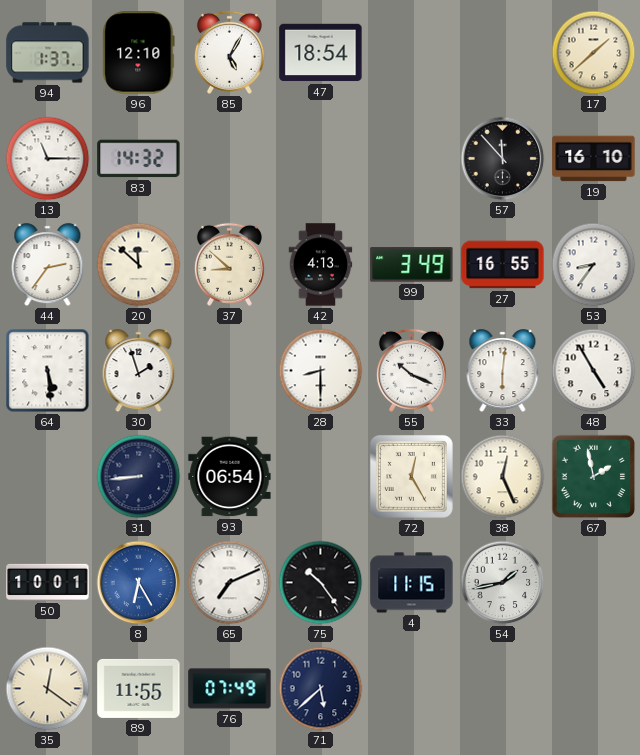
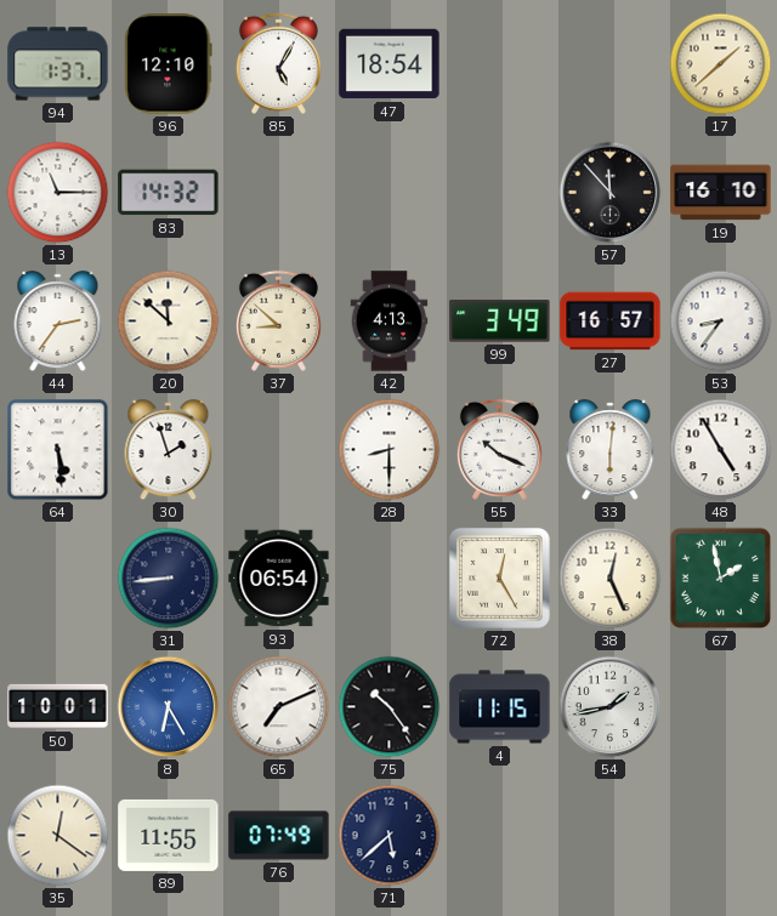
27: 16:55 -> 16:57
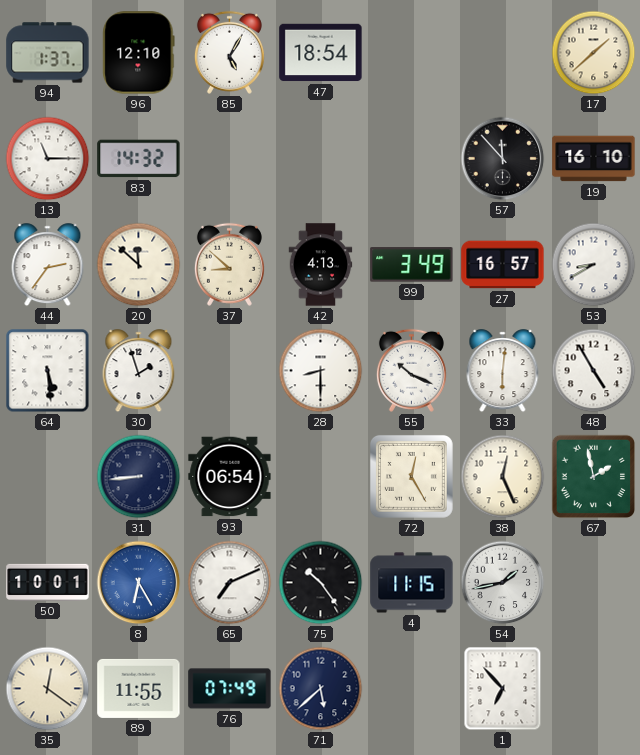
53: 8:36 -> 8:40
1: none -> 6:53
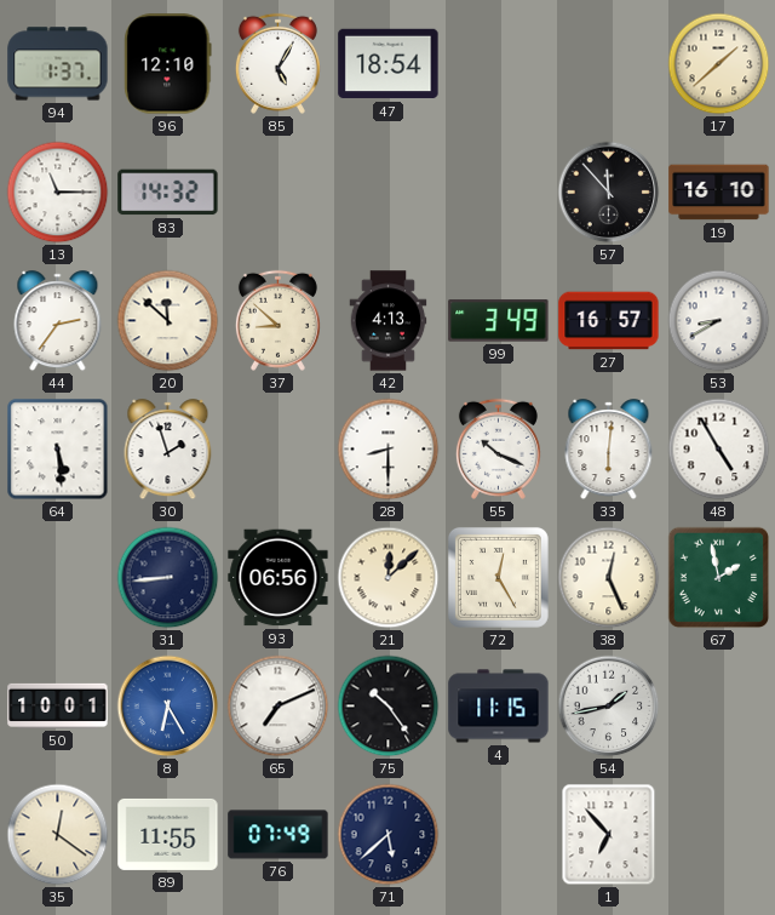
93: 06:54 -> 06:56
21: none -> 12:08
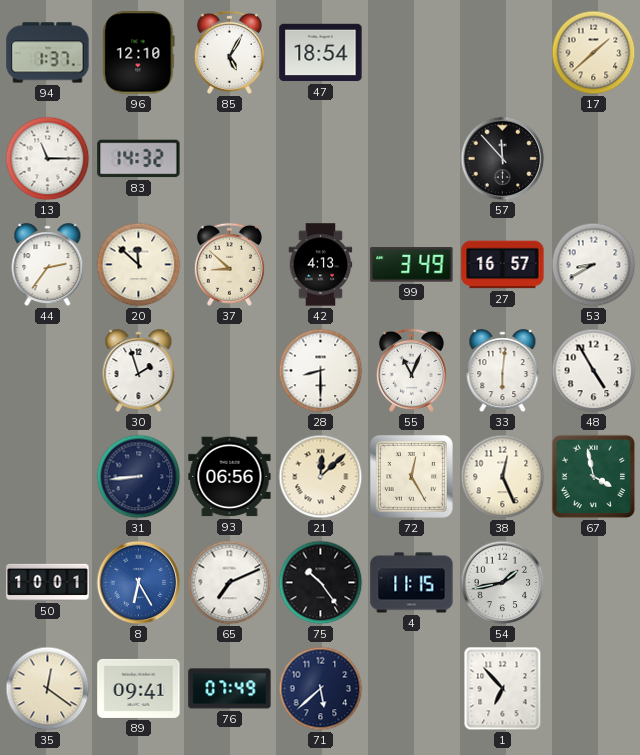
19: 16:10 -> none
64: 5:29 -> none
55: 10:19 -> 11:04
67: 1:58 -> 3:58
89: 11:55 -> 09:41
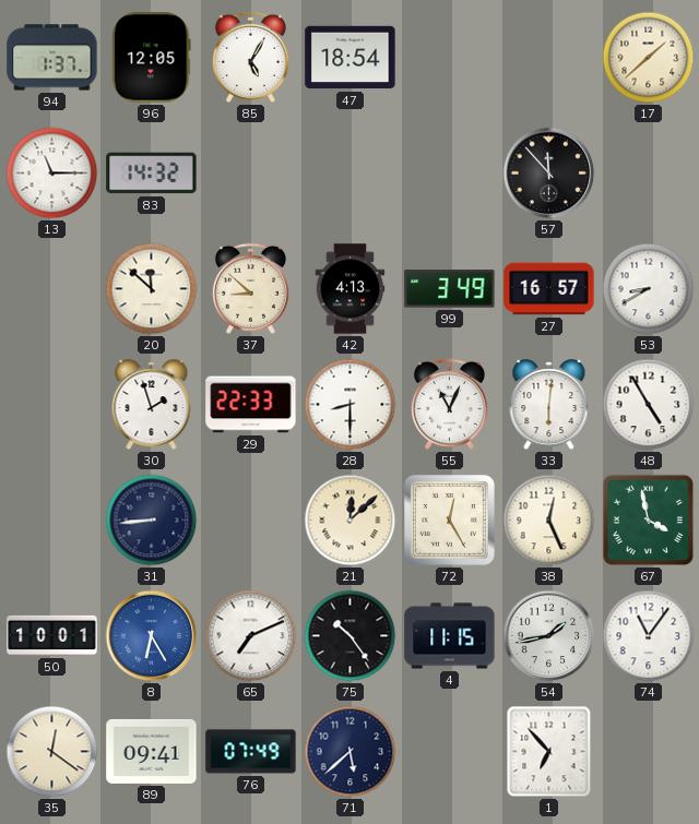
96: 12:10 -> 12:05
44: 2:36 -> none
29: none -> 22:33
93: 06:56 -> none
74: none -> 11:06
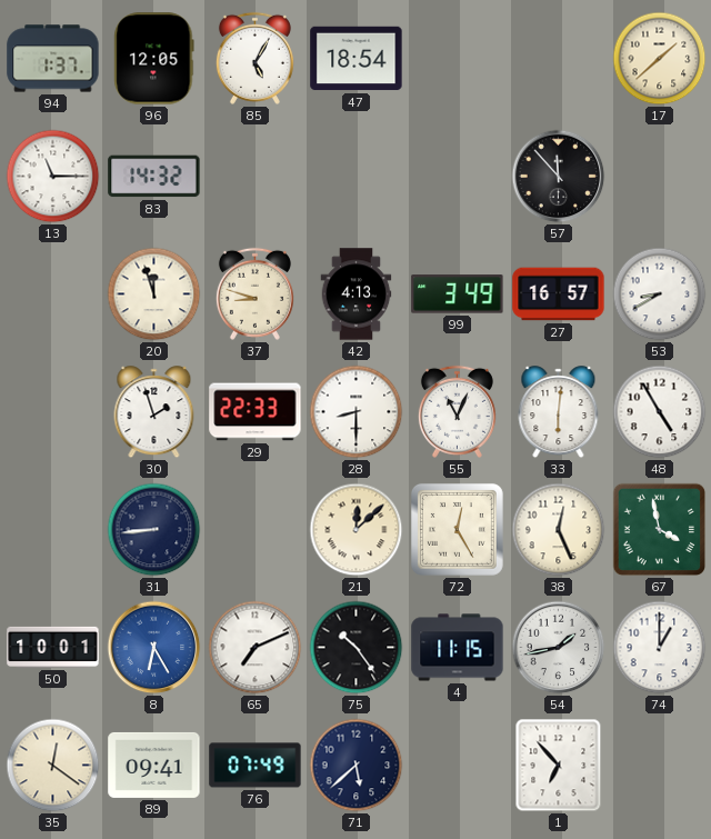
20: 11:52 -> 11:57
37: 8:52 -> 8:48
74: 11:06 -> 1:00
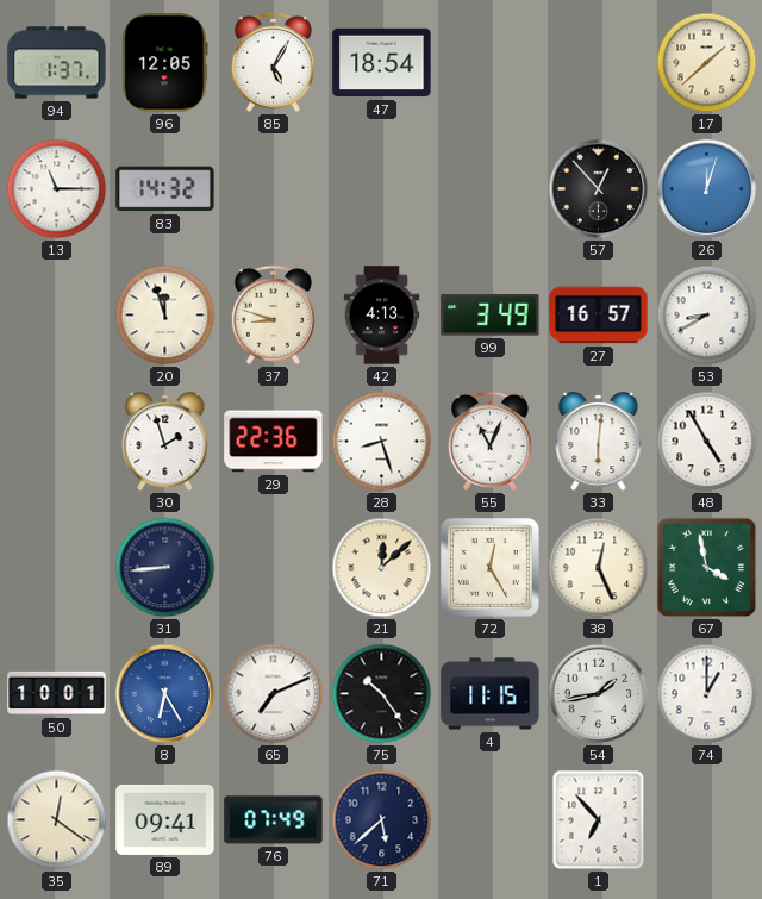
57: 11:53 -> 12:53
26: none -> 12:03
29: 22:33 -> 22:36
28: 8:30 -> 8:27
